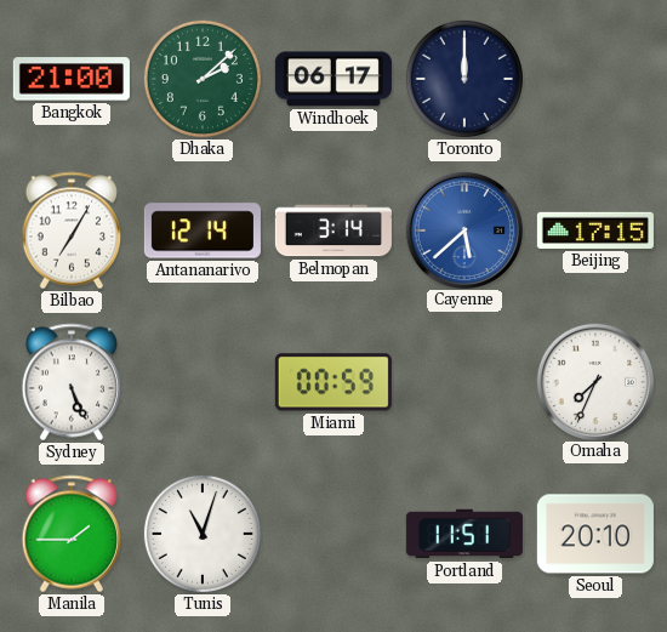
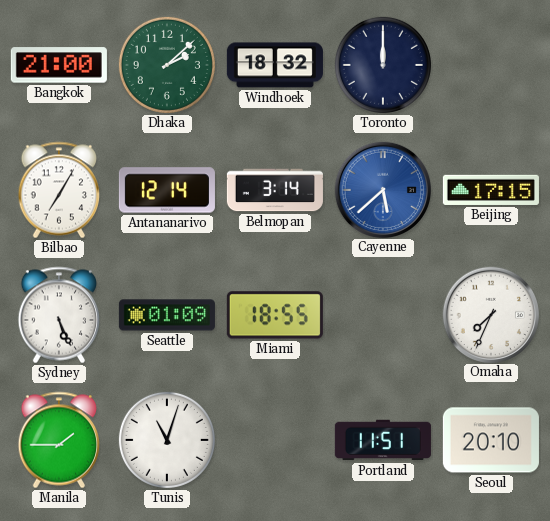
Windhoek: 06:17 -> 18:32
Seattle: none -> 01:09
Miami: 00:59 -> 18:55
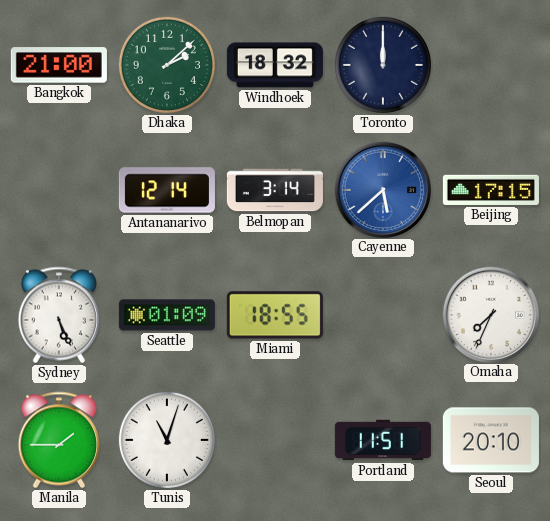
Bilbao: 7:05 -> none
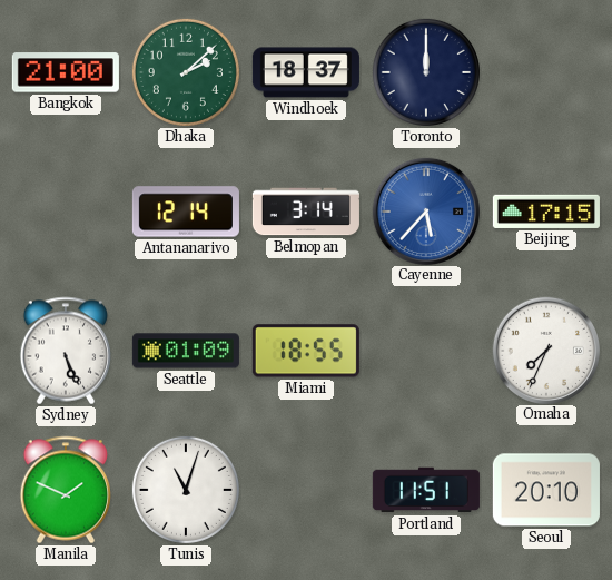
Windhoek: 18:32 -> 18:37
Cayenne: 5:38 -> 5:37
Manila: 1:45 -> 1:49
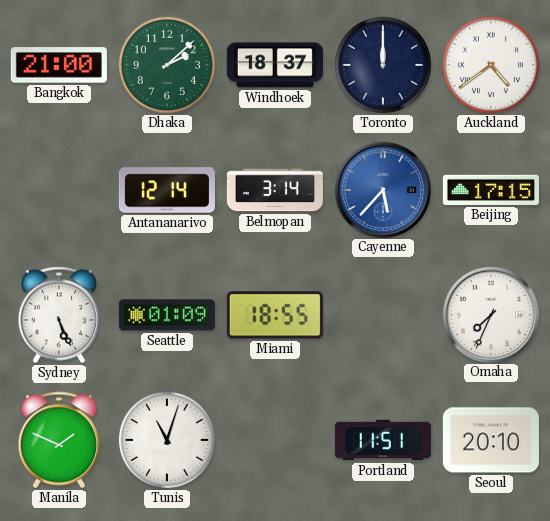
Auckland: none -> 4:39
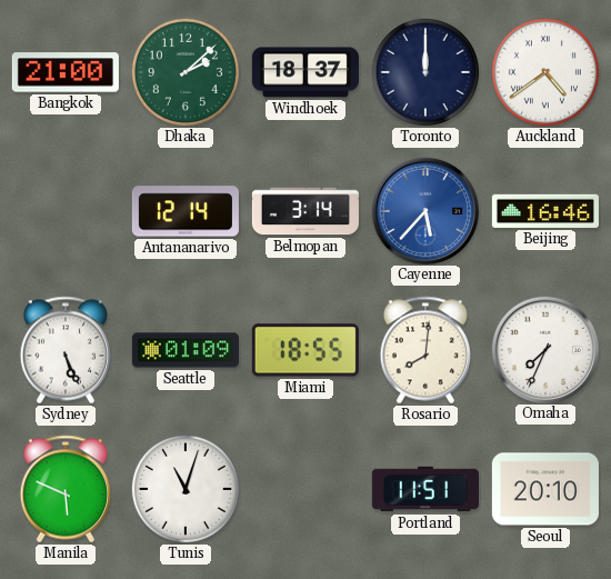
Beijing: 17:15 -> 16:46
Rosario: none -> 8:01
Manila: 1:49 -> 5:49
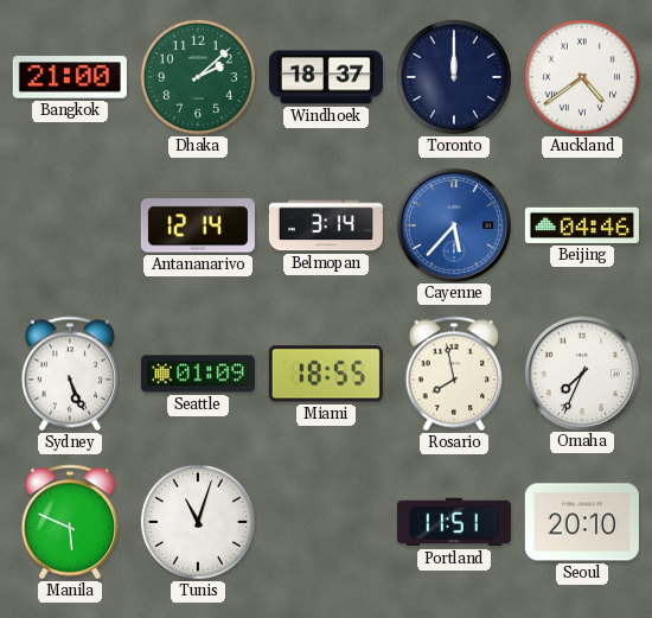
Beijing: 16:46 -> 04:46
Rosario: 8:01 -> 7:58
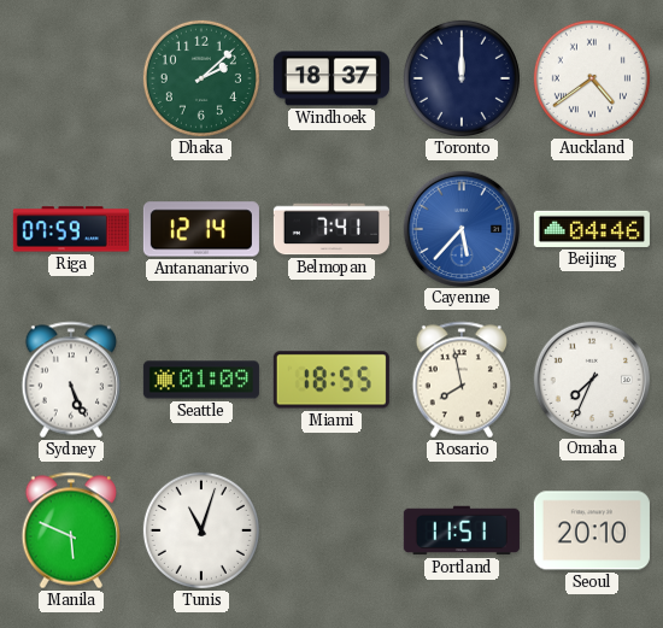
Bangkok: 21:00 -> none
Riga: none -> 07:59
Belmopan: 3:14 -> 7:41
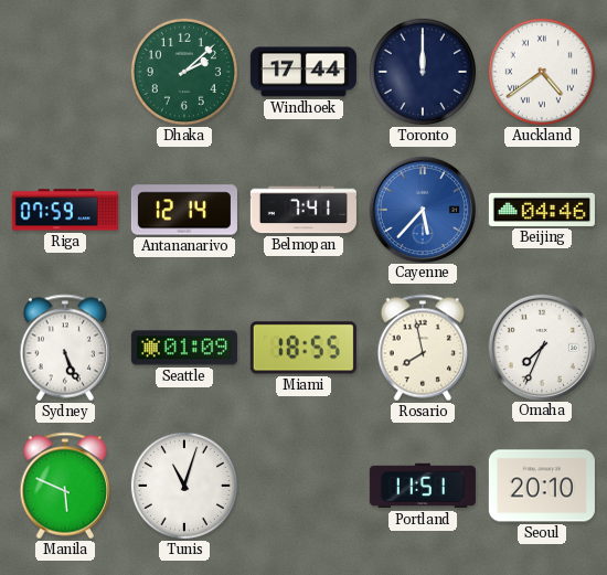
Windhoek: 18:37 -> 17:44
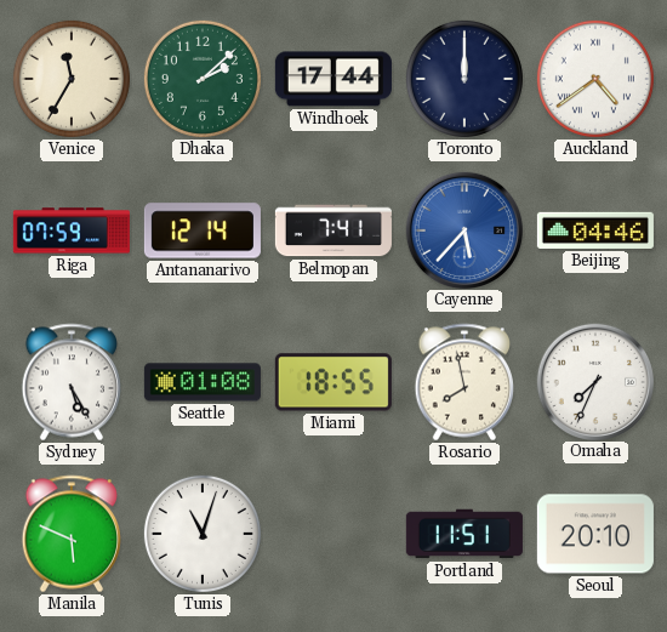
Venice: none -> 11:35
Sydney: 5:26 -> 5:25
Seattle: 01:09 -> 01:08
